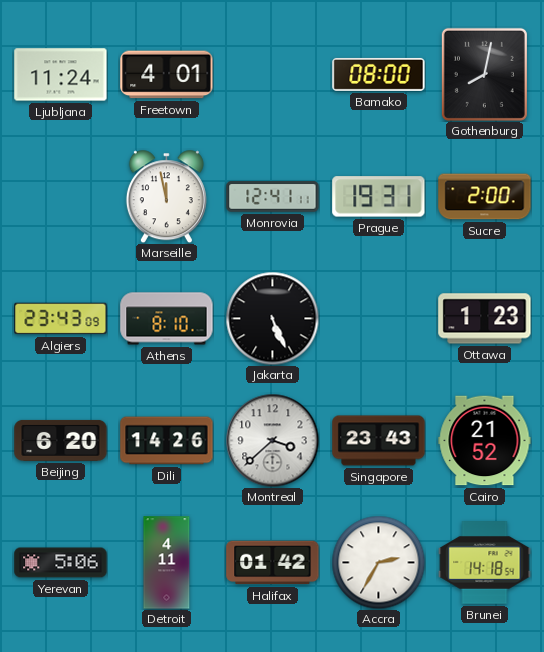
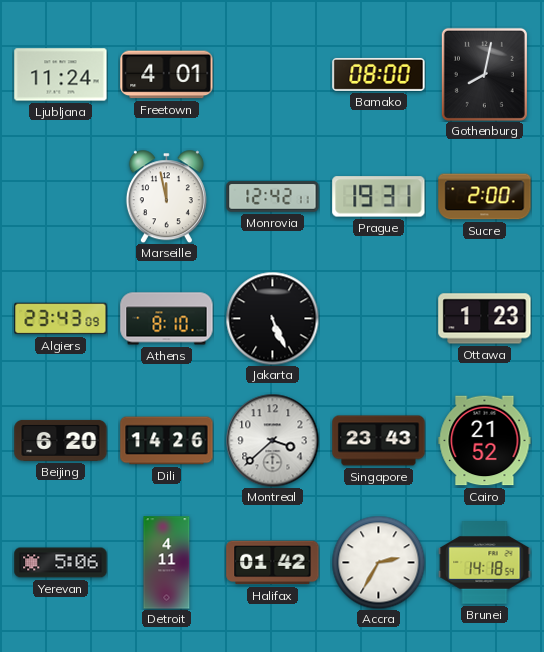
Monrovia: 12:41 -> 12:42
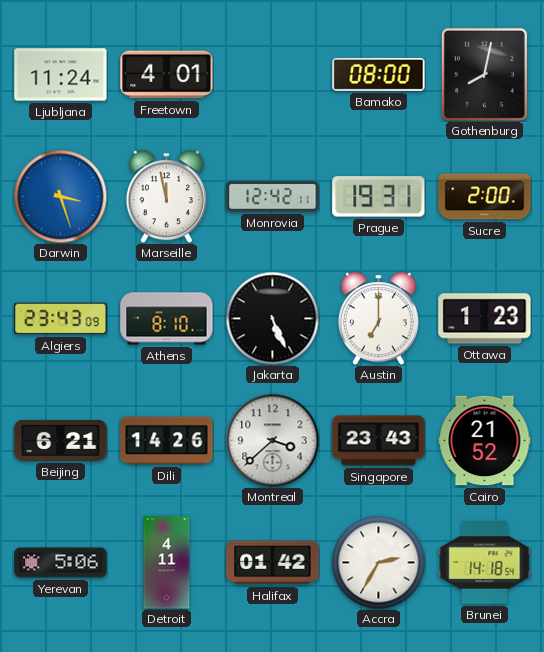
Darwin: none -> 3:27
Austin: none -> 7:00
Beijing: 6:20 -> 6:21
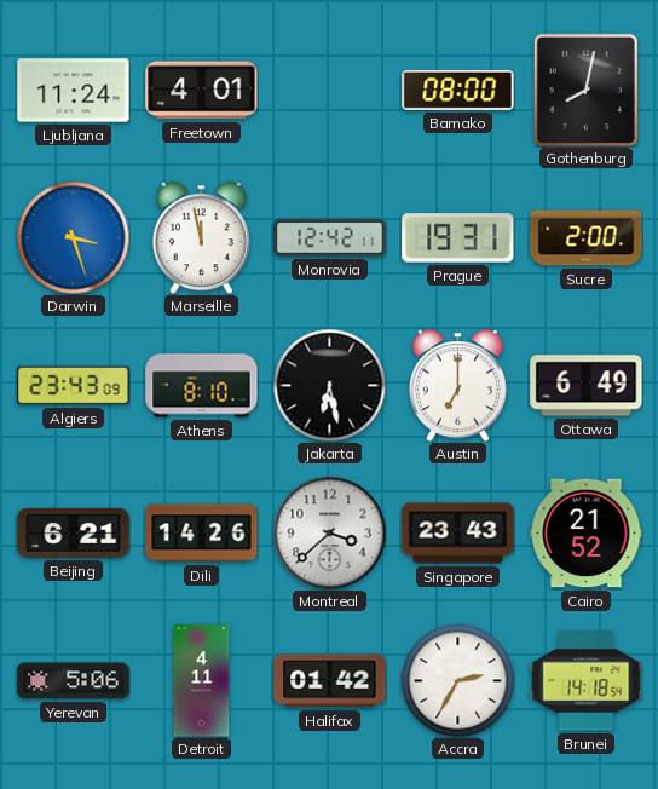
Jakarta: 5:26 -> 6:28
Ottawa: 1:23 -> 6:49
